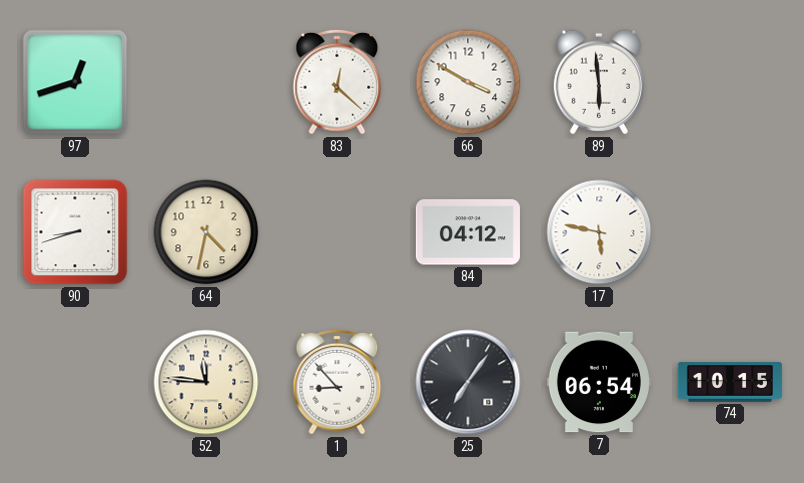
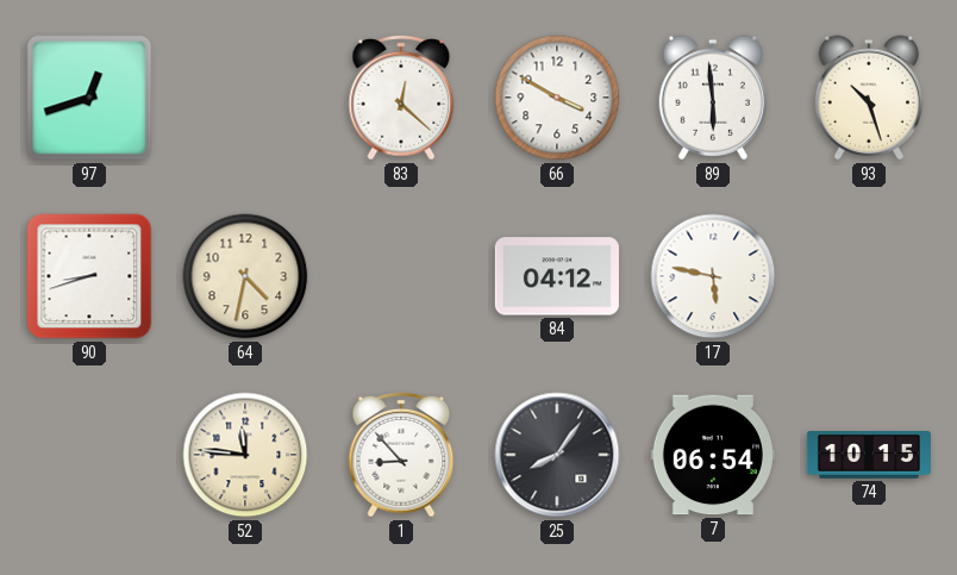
93: none -> 10:27
25: 7:06 -> 8:06
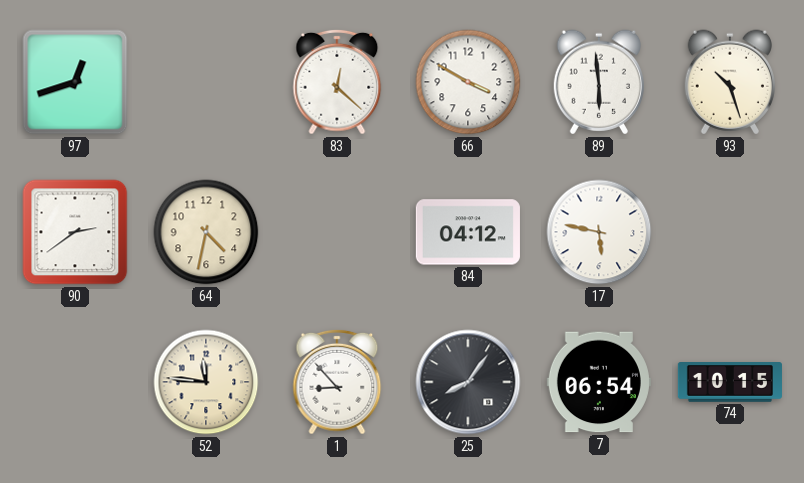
90: 8:42 -> 2:39
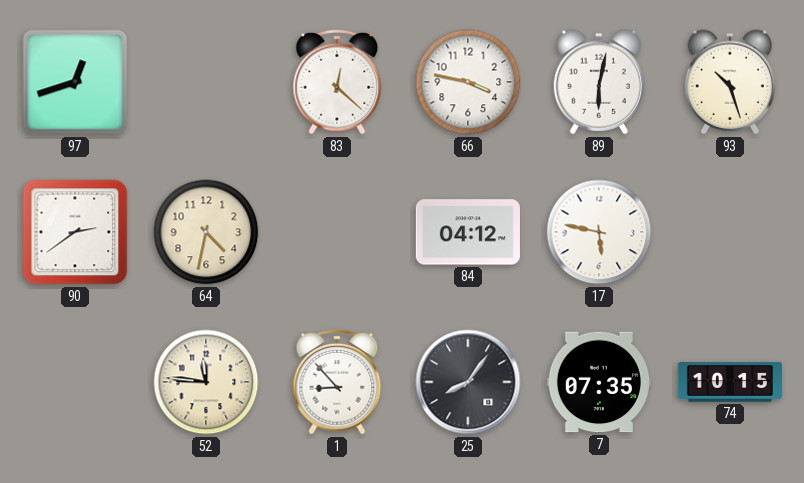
66: 3:50 -> 3:47
89: 5:59 -> 6:02
7: 06:54 -> 07:35
